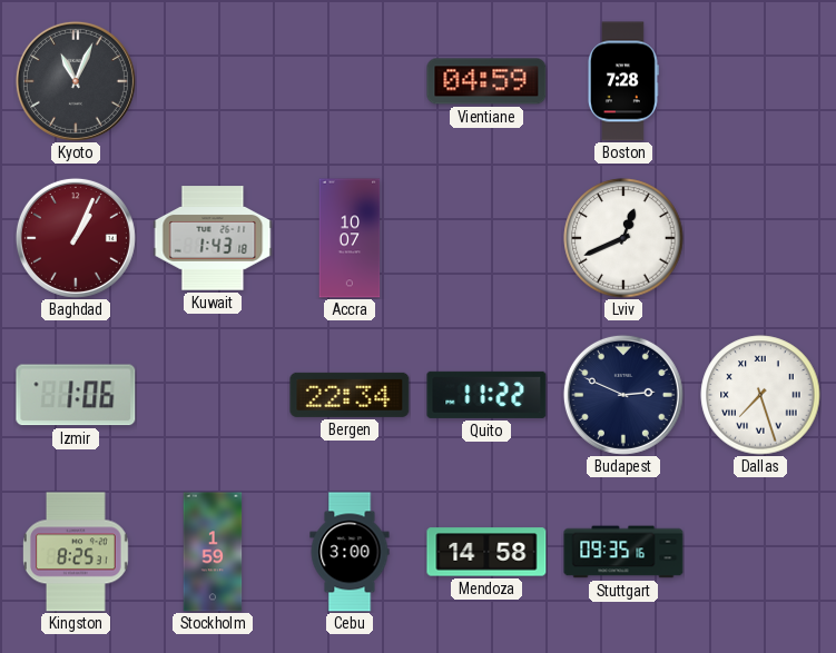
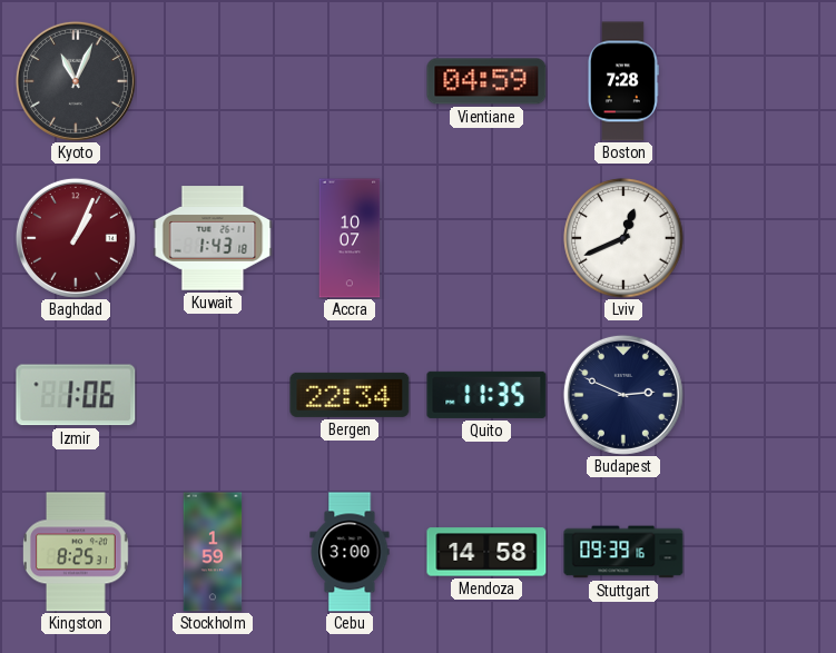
Quito: 11:22 -> 11:35
Dallas: 7:27 -> none
Stuttgart: 09:35 -> 09:39
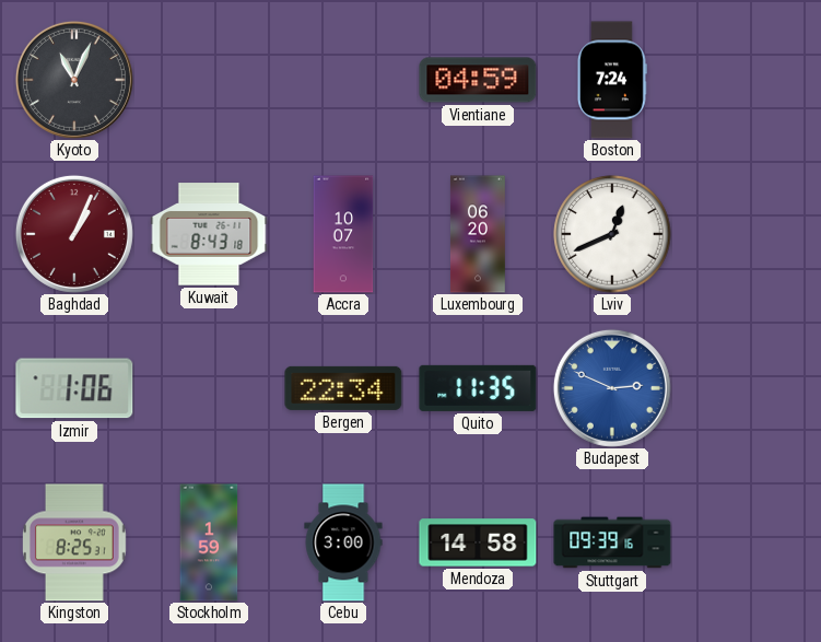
Boston: 7:28 -> 7:24
Kuwait: 1:43 -> 8:43
Luxembourg: none -> 06:20
Budapest dial: navy -> blue
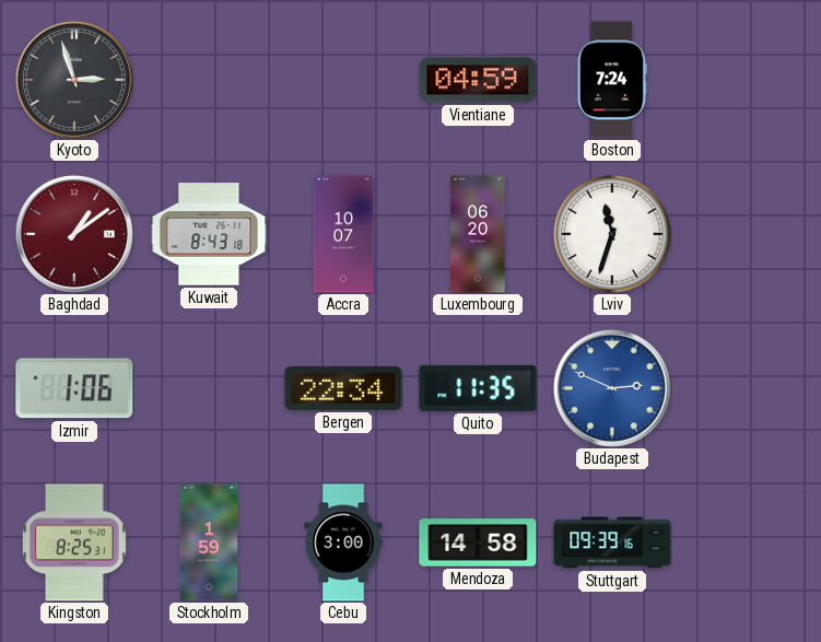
Kyoto: 11:04 -> 2:57
Baghdad: 1:04 -> 1:09
Lviv: 12:41 -> 11:33
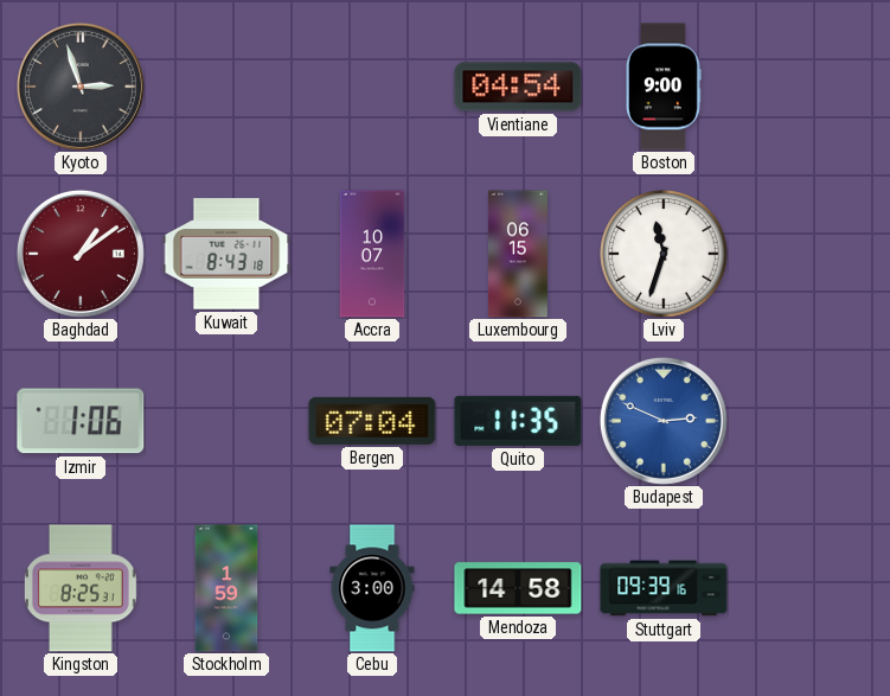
Vientiane: 04:59 -> 04:54
Boston: 7:24 -> 9:00
Luxembourg: 06:20 -> 06:15
Bergen: 22:34 -> 07:04
